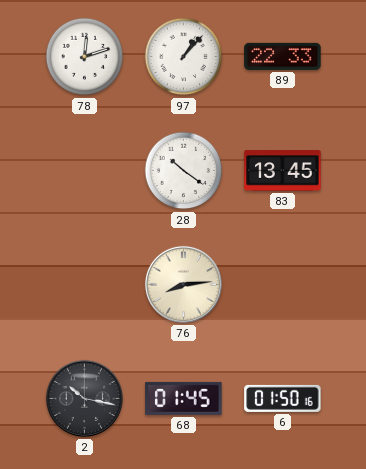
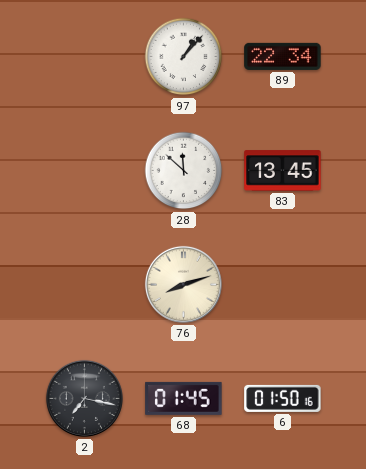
78: 12:12 -> none
89: 22:33 -> 22:34
28: 10:21 -> 11:52
76: 8:14 -> 8:12
2: 10:17 -> 7:17
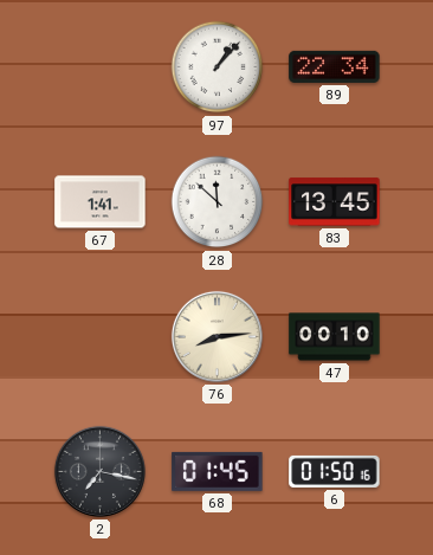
67: none -> 1:41
76: 8:12 -> 8:14
47: none -> 00:10
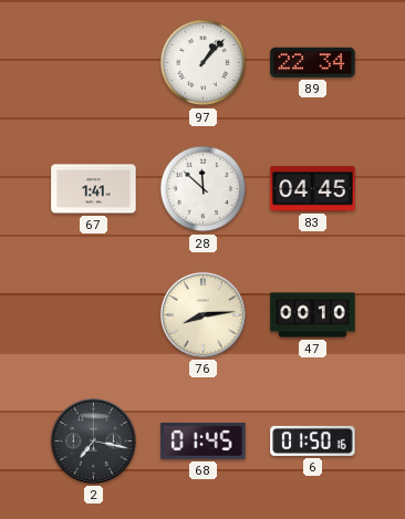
83: 13:45 -> 04:45
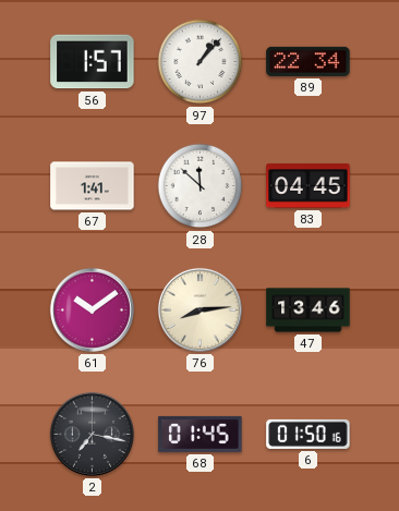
56: none -> 1:57
61: none -> 10:09
47: 00:10 -> 13:46
